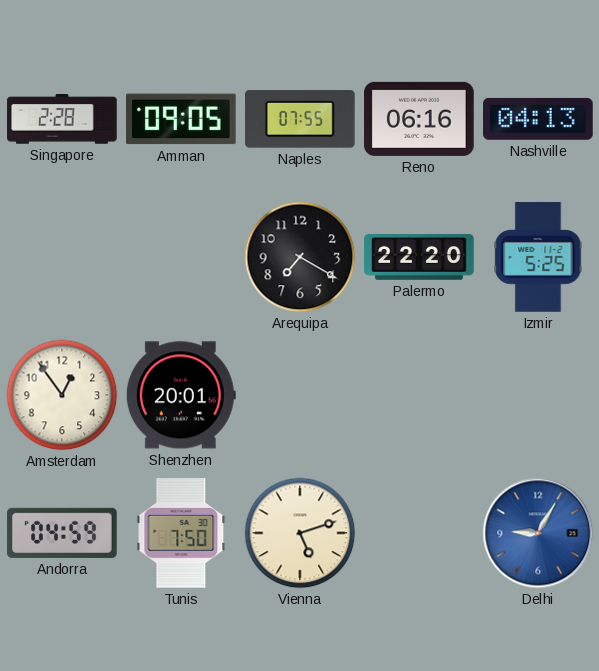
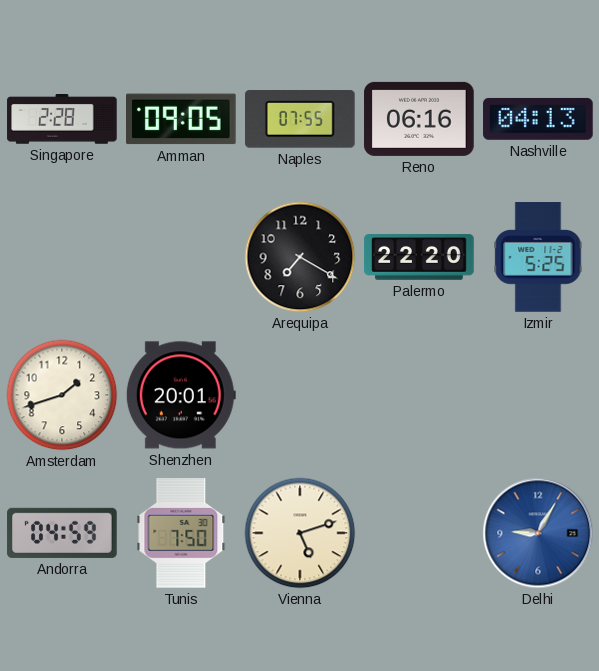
Amsterdam: 12:54 -> 1:42
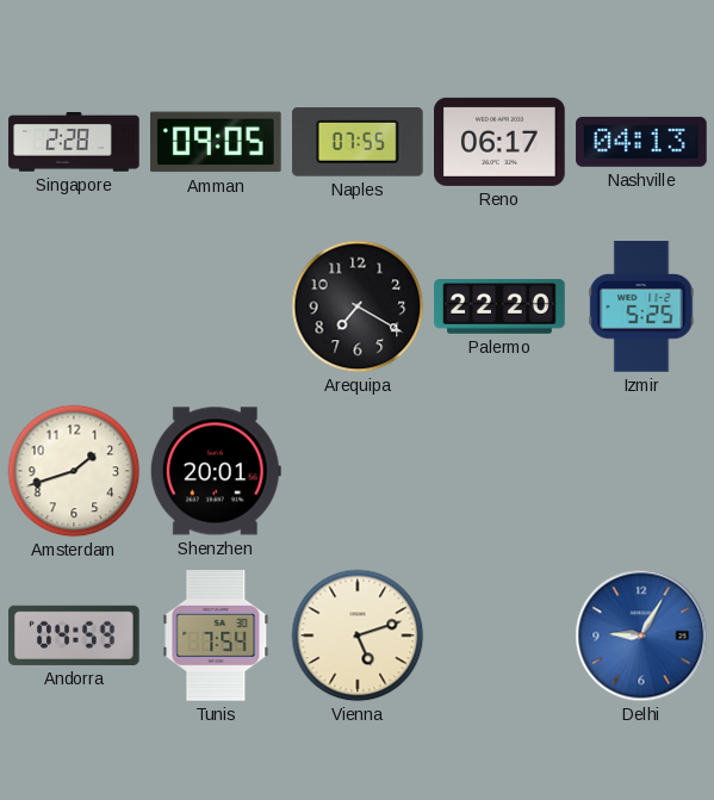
Reno: 06:16 -> 06:17
Tunis: 7:50 -> 7:54
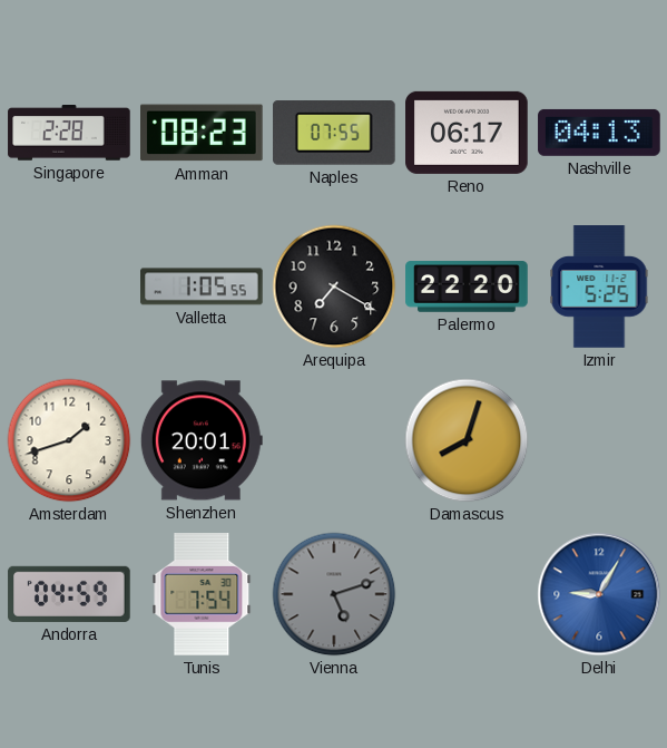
Amman: 09:05 -> 08:23
Valletta: none -> 1:05
Damascus: none -> 8:03
Vienna dial: cream -> grey
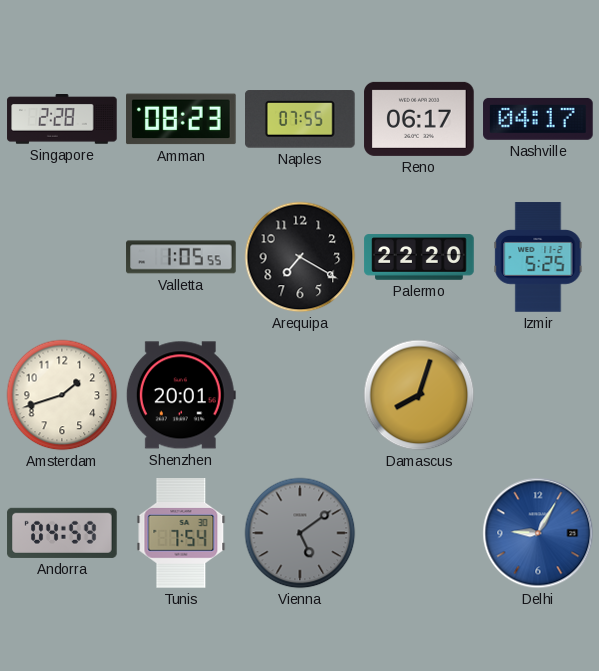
Nashville: 04:13 -> 04:17
Vienna: 5:12 -> 5:09
